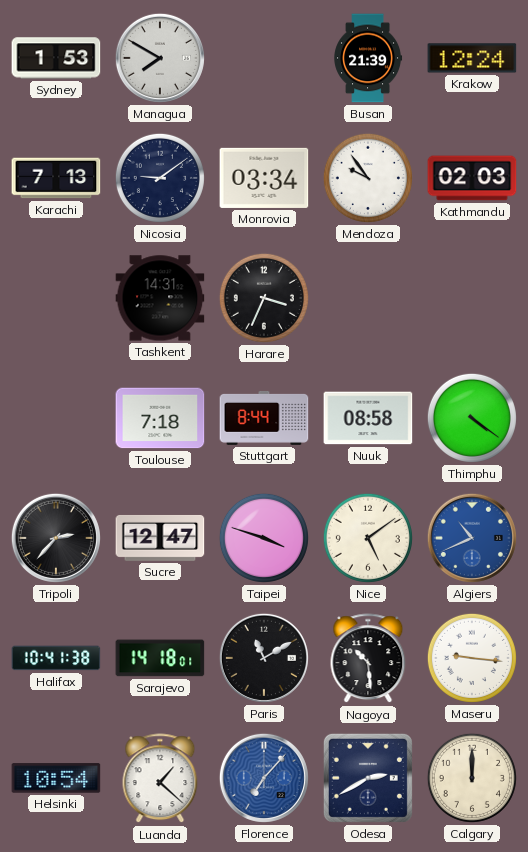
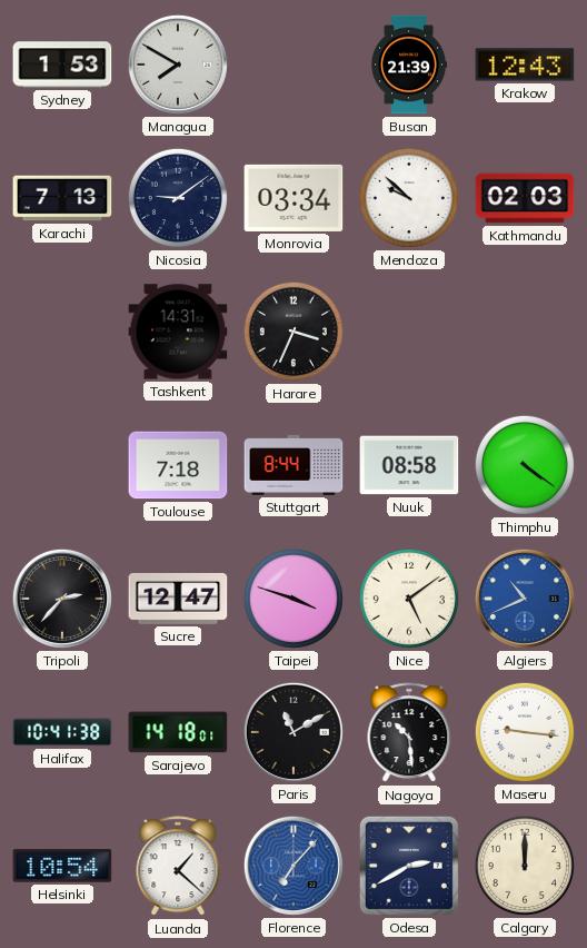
Krakow: 12:24 -> 12:43
Mendoza: 9:54 -> 9:52
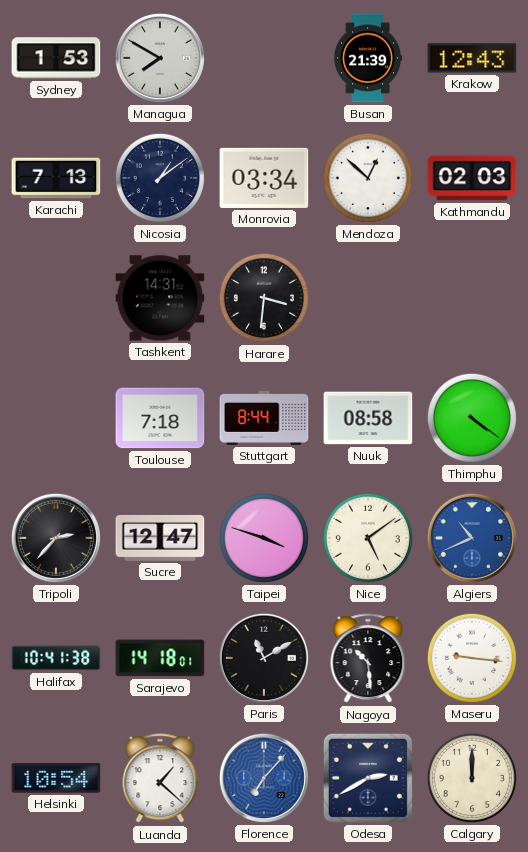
Nicosia: 9:09 -> 1:09
Mendoza: 9:52 -> 12:52
Harare: 3:34 -> 3:31
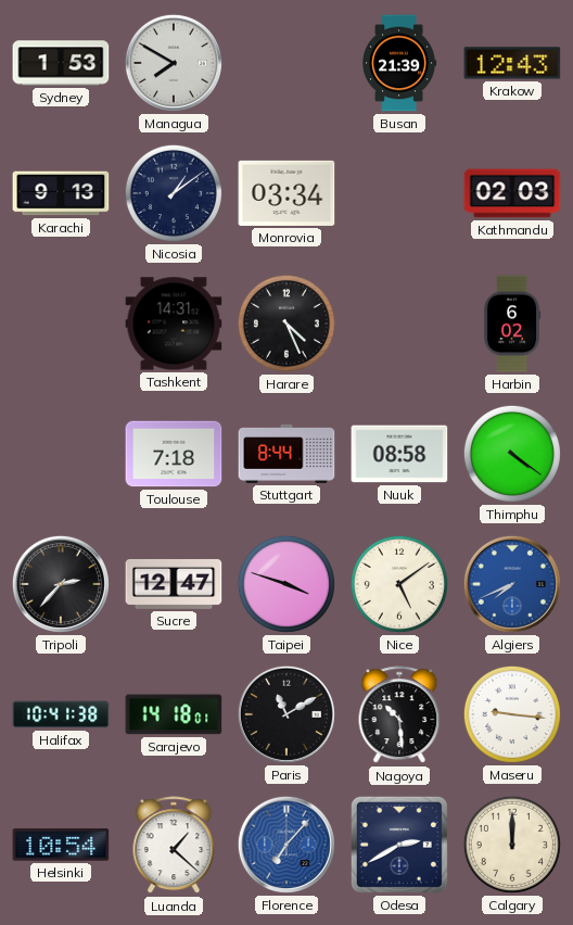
Karachi: 7:13 -> 9:13
Mendoza: 12:52 -> none
Harare: 3:31 -> 4:26
Harbin: none -> 6:02
Algiers: 10:41 -> 7:41
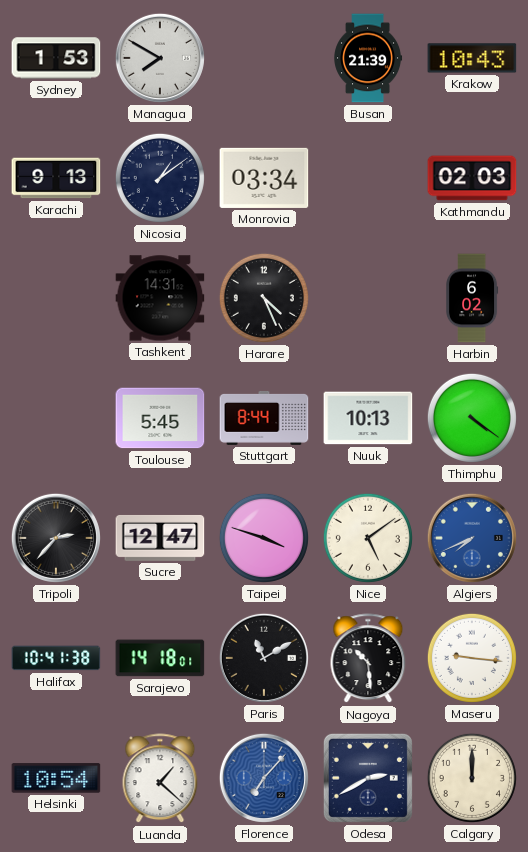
Krakow: 12:43 -> 10:43
Toulouse: 7:18 -> 5:45
Nuuk: 08:58 -> 10:13
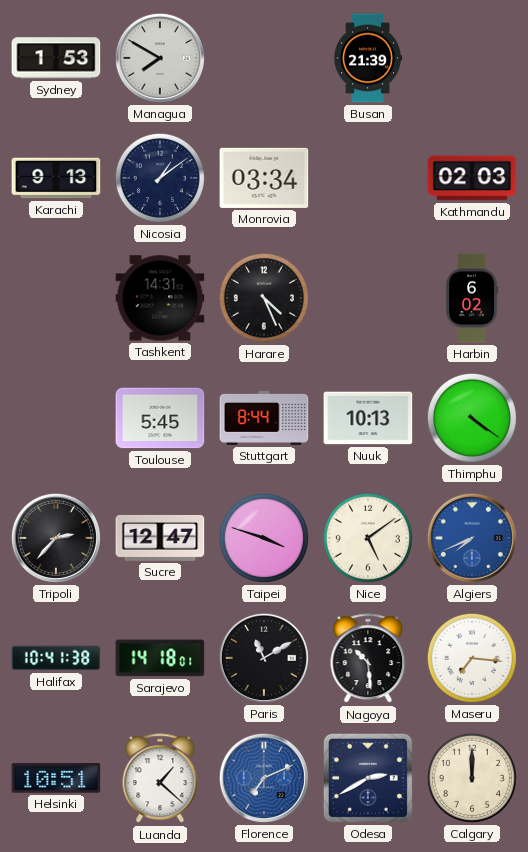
Krakow: 10:43 -> none
Maseru: 9:16 -> 7:16
Helsinki: 10:54 -> 10:51
Florence: 7:07 -> 7:11
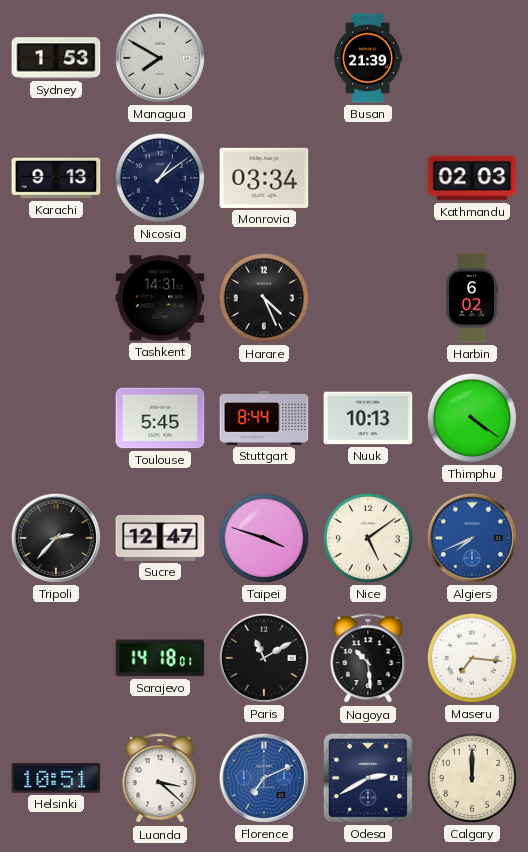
Halifax: 10:41 -> none
Luanda: 1:22 -> 3:22
